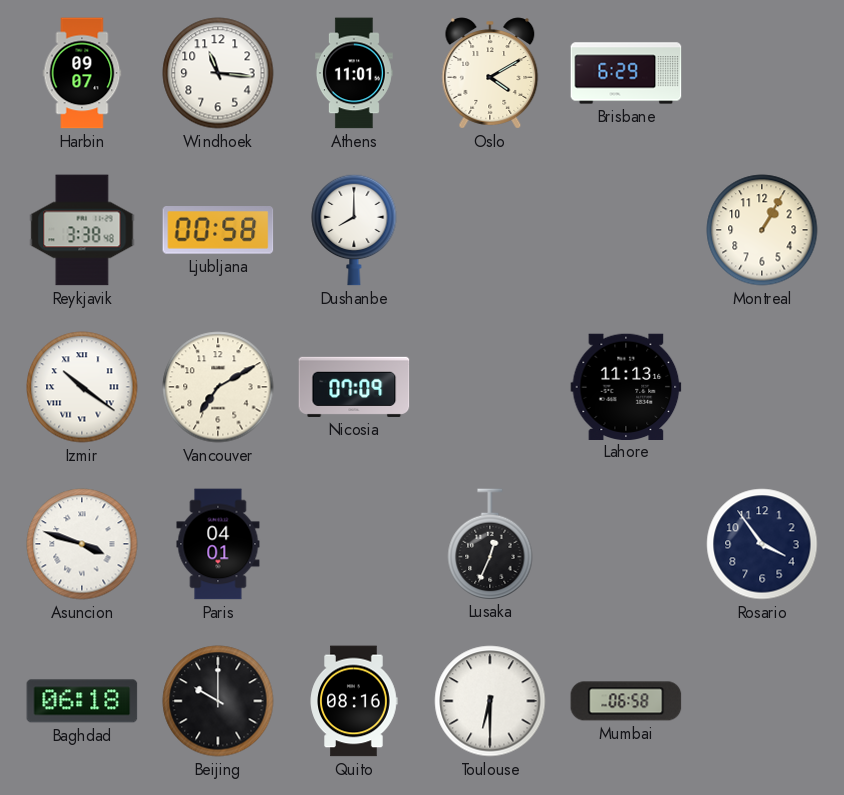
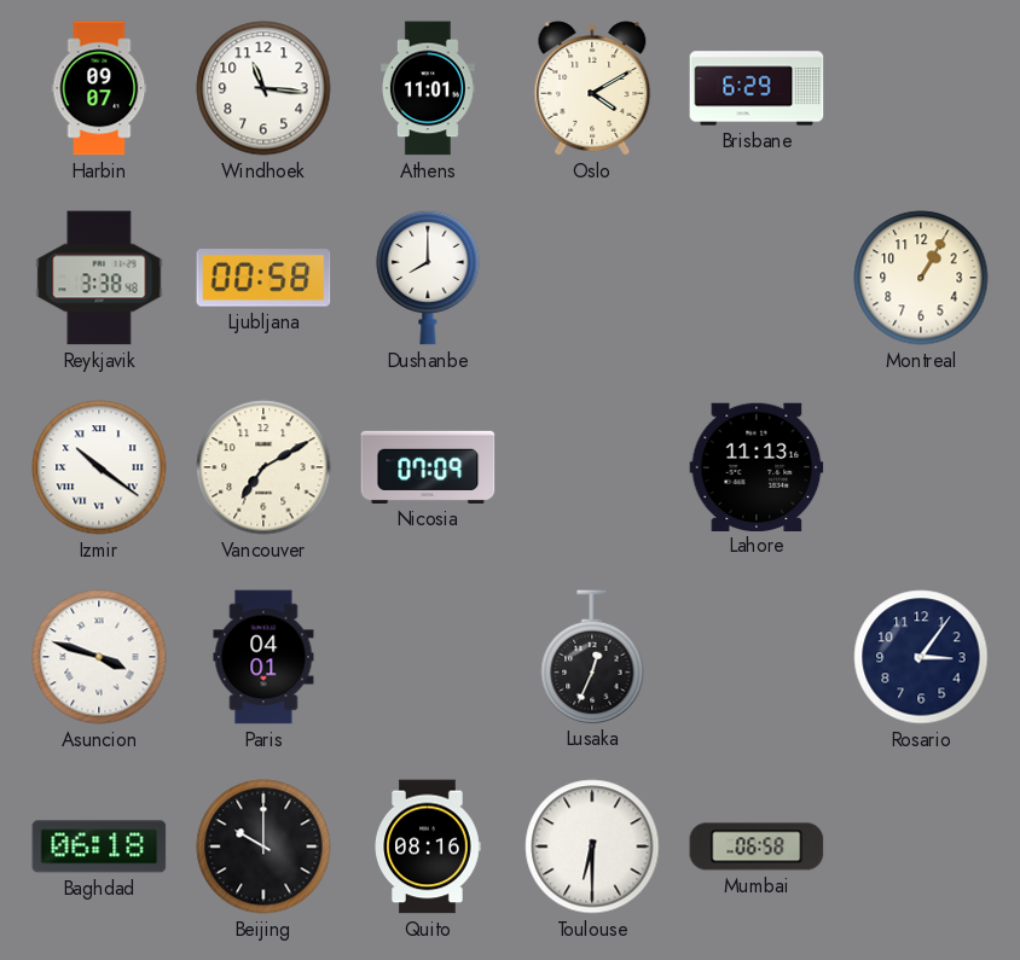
Rosario: 3:54 -> 3:06
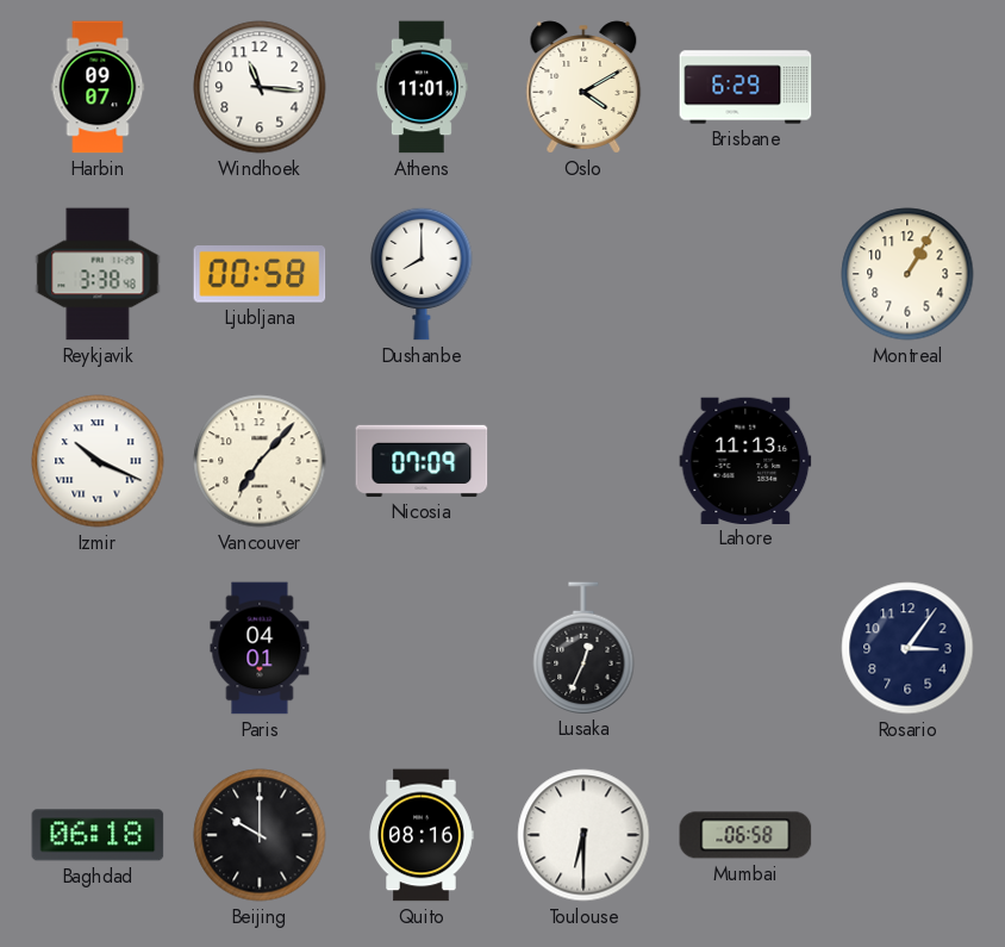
Izmir: 10:21 -> 10:19
Vancouver: 7:10 -> 7:07
Asuncion: 3:48 -> none
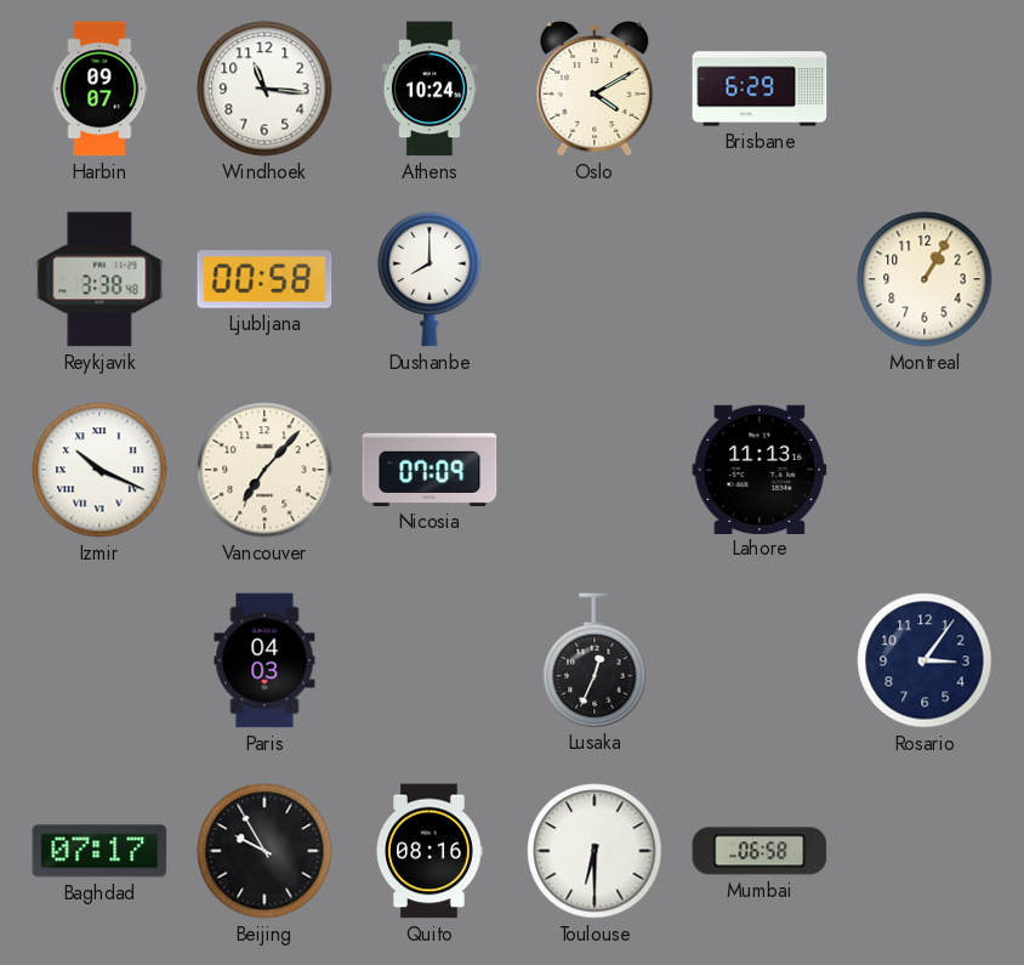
Athens: 11:01 -> 10:24
Paris: 04:01 -> 04:03
Baghdad: 06:18 -> 07:17
Beijing: 10:00 -> 9:55
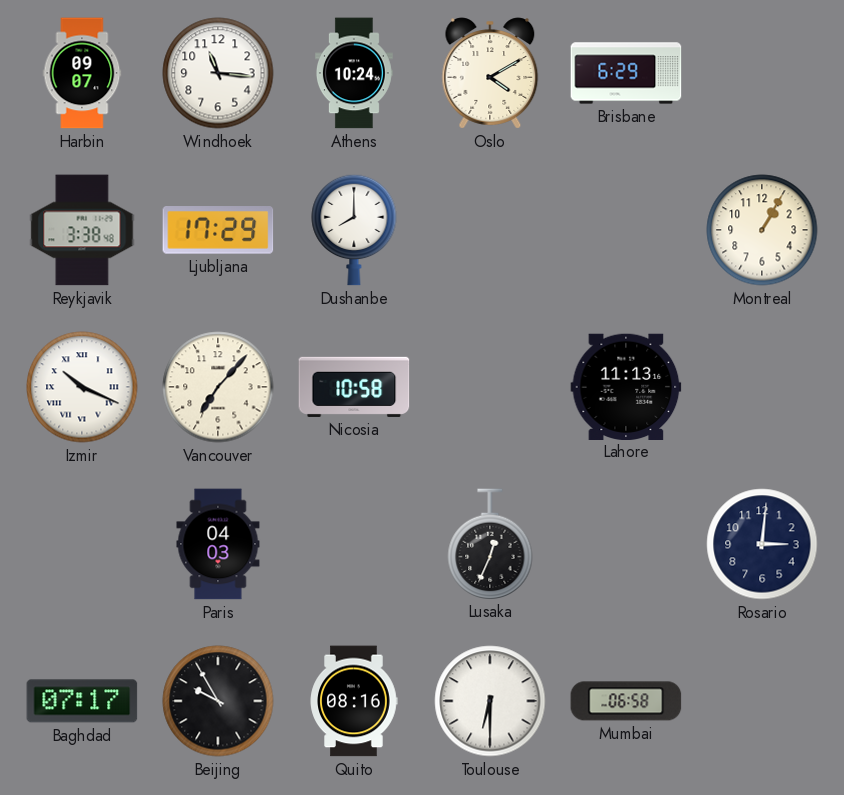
Ljubljana: 00:58 -> 17:29
Nicosia: 07:09 -> 10:58
Rosario: 3:06 -> 3:01
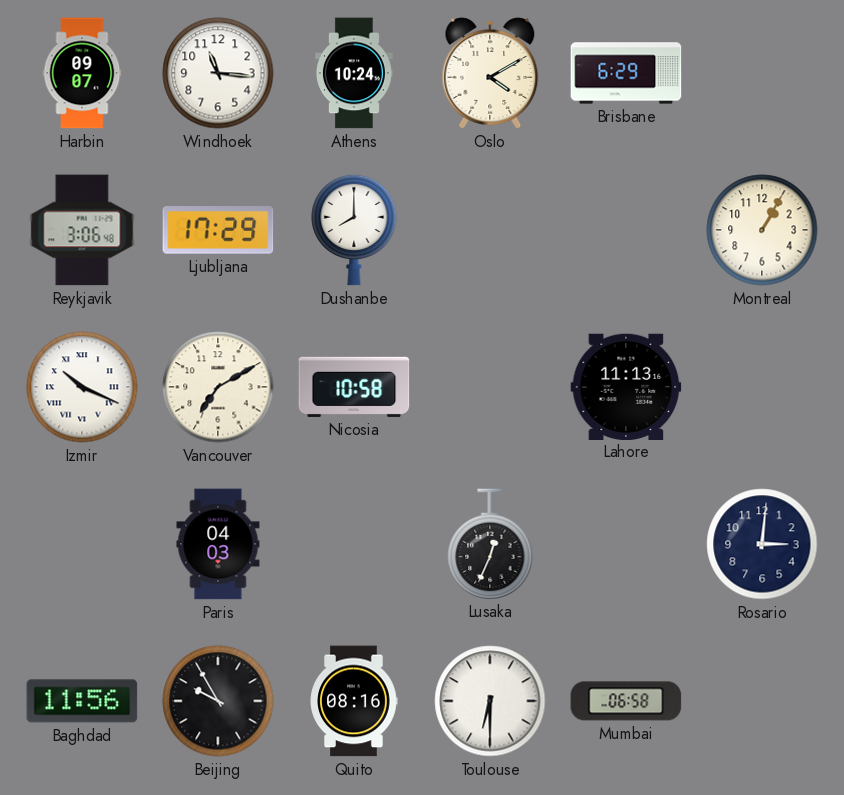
Reykjavik: 3:38 -> 3:06
Vancouver: 7:07 -> 7:10
Baghdad: 07:17 -> 11:56
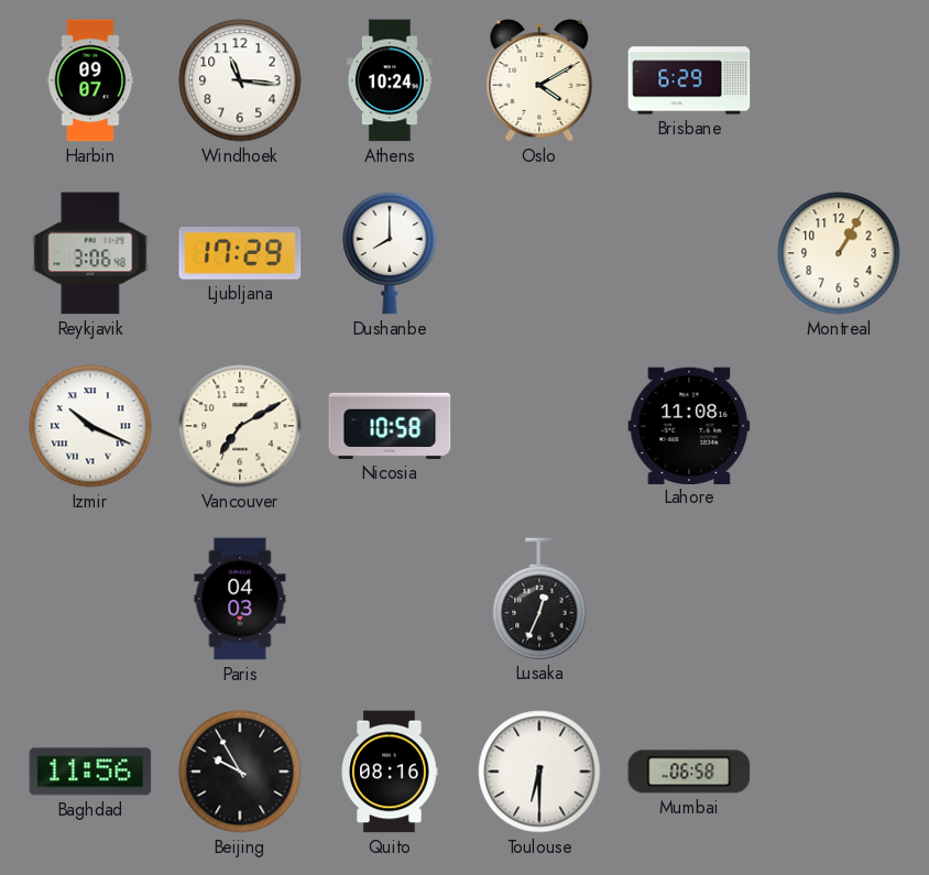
Lahore: 11:13 -> 11:08
Rosario: 3:01 -> none
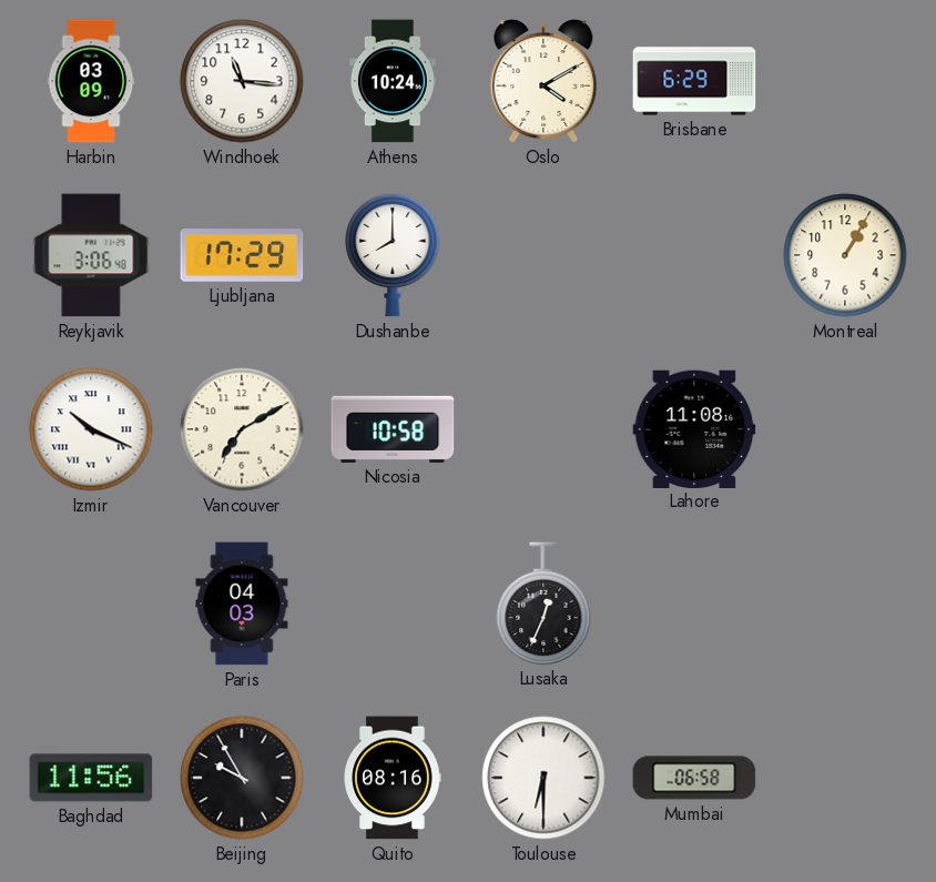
Harbin: 09:07 -> 03:09
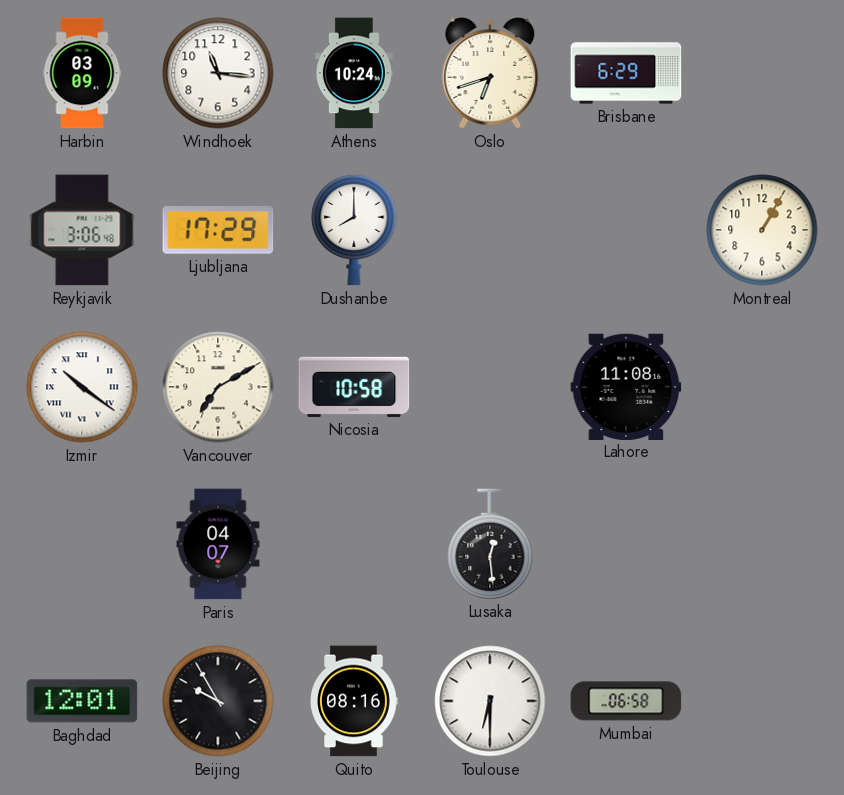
Oslo: 4:10 -> 6:42
Izmir: 10:19 -> 10:21
Paris: 04:03 -> 04:07
Lusaka: 12:34 -> 12:29
Baghdad: 11:56 -> 12:01
